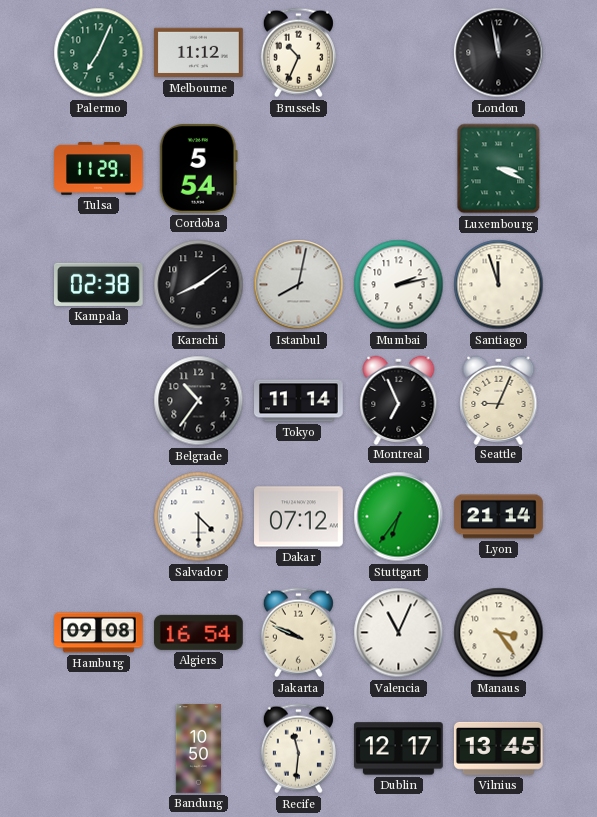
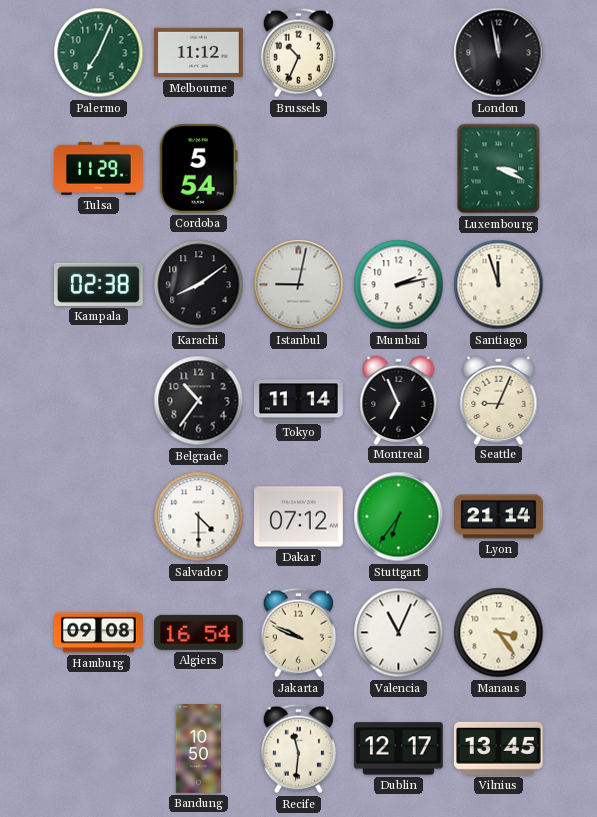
Istanbul: 8:02 -> 9:02
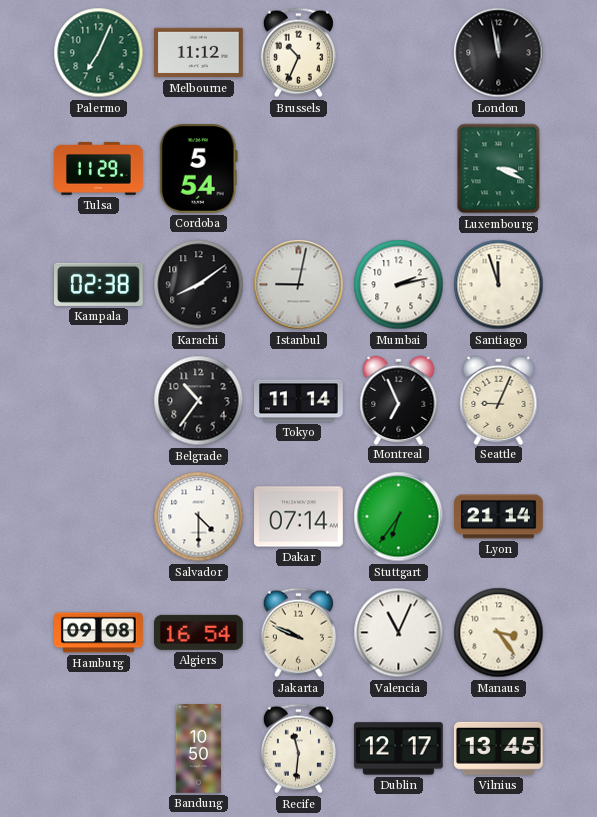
Dakar: 07:12 -> 07:14
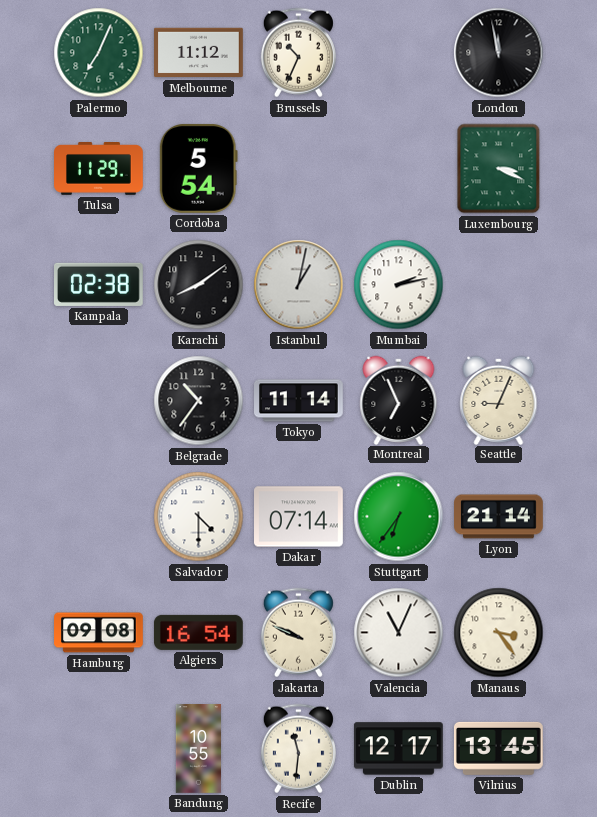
Istanbul: 9:02 -> 1:02
Santiago: 11:57 -> none
Bandung: 10:50 -> 10:55
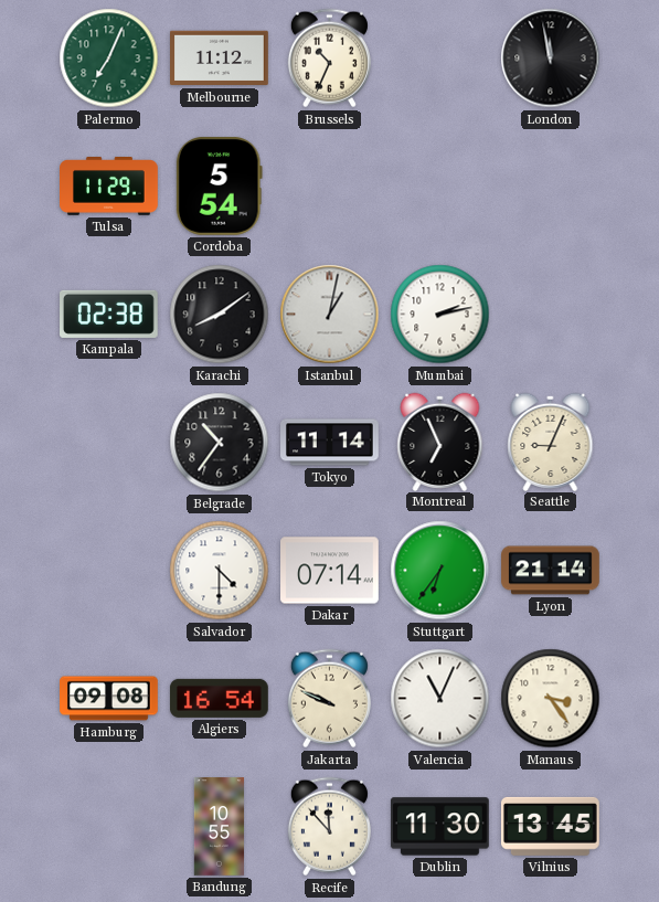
Luxembourg: 3:19 -> none
Recife: 11:31 -> 11:53
Dublin: 12:17 -> 11:30
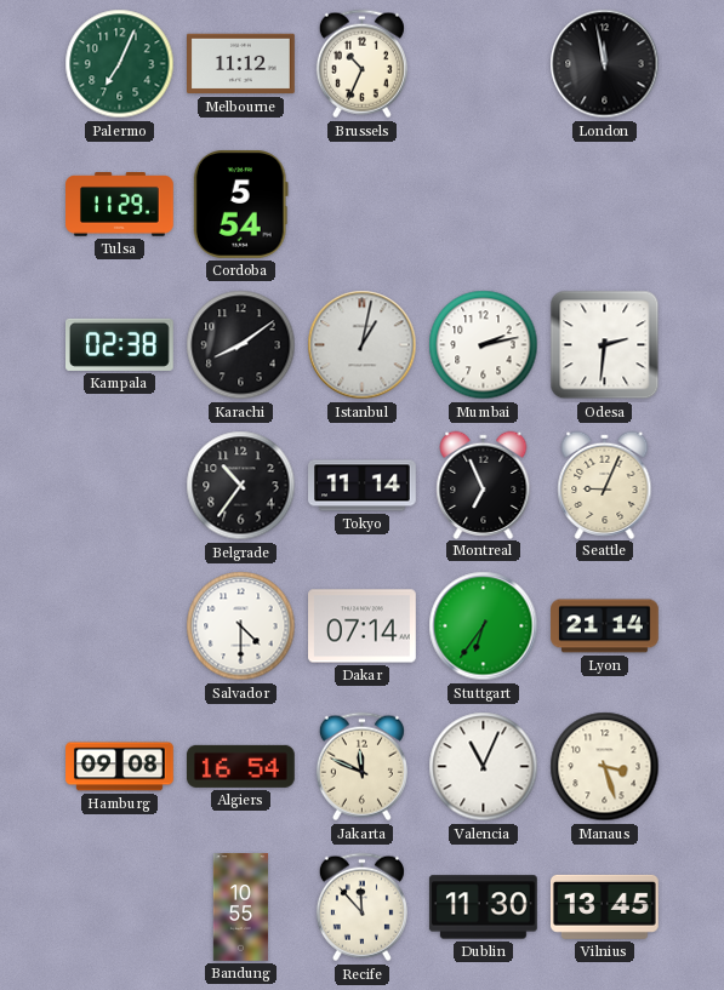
Odesa: none -> 2:31
Jakarta: 9:49 -> 11:49
Manaus: 3:24 -> 3:27
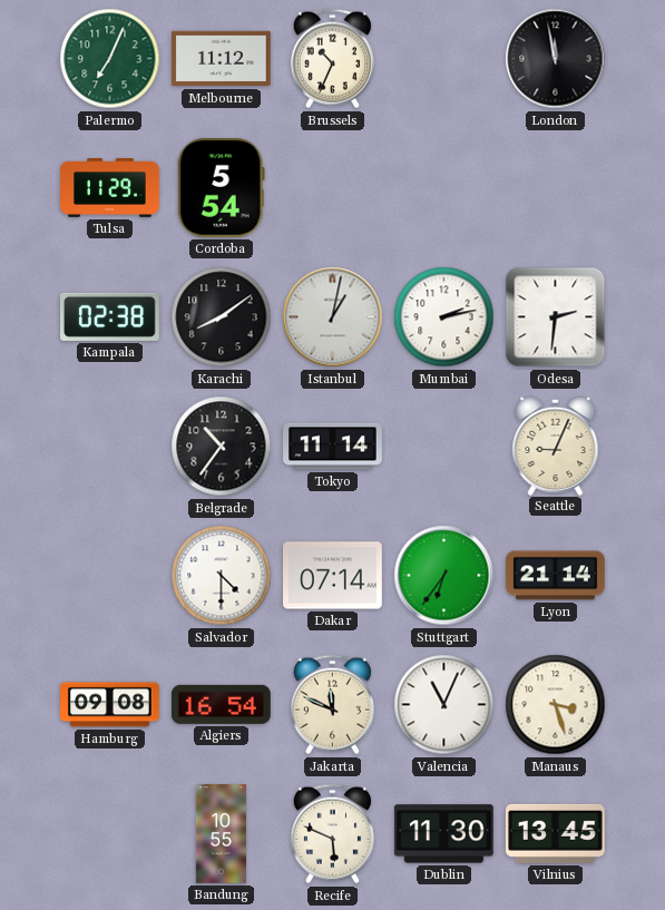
Montreal: 6:56 -> none
Recife: 11:53 -> 5:49
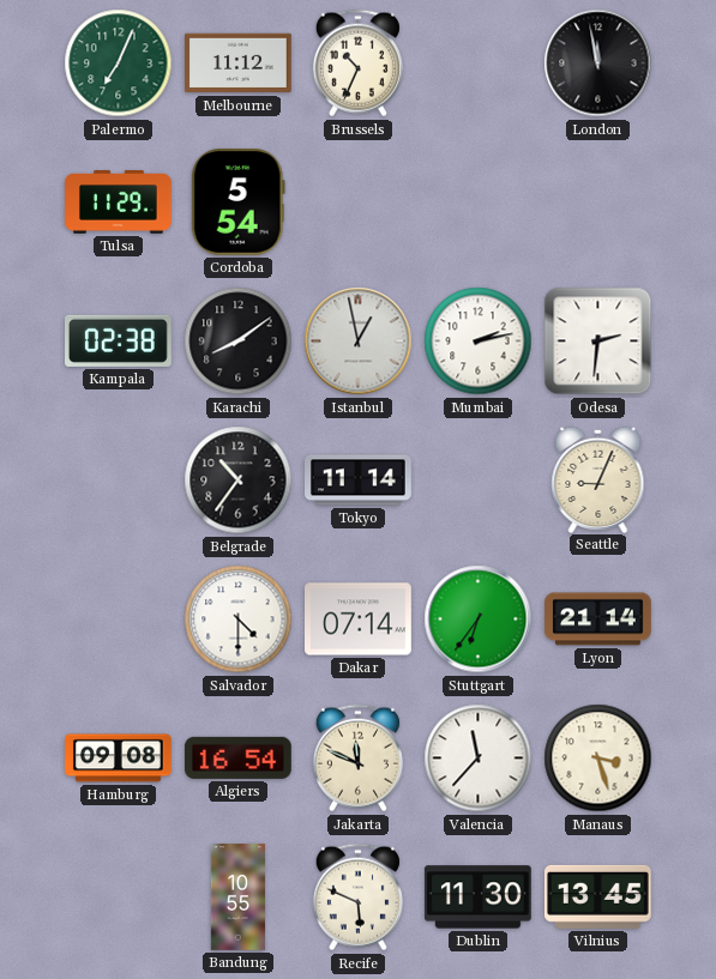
Istanbul: 1:02 -> 12:58
Valencia: 11:04 -> 11:37
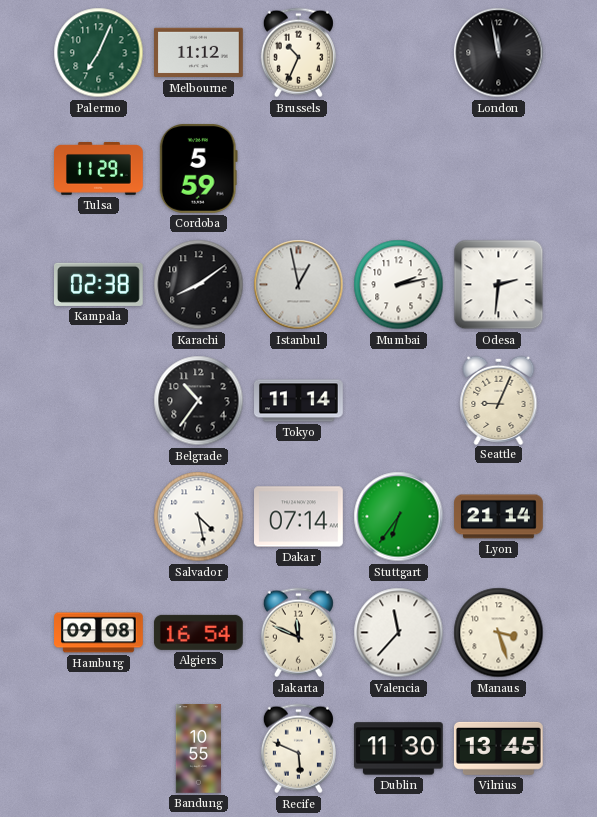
Cordoba: 5:54 -> 5:59
Salvador: 4:30 -> 4:28
